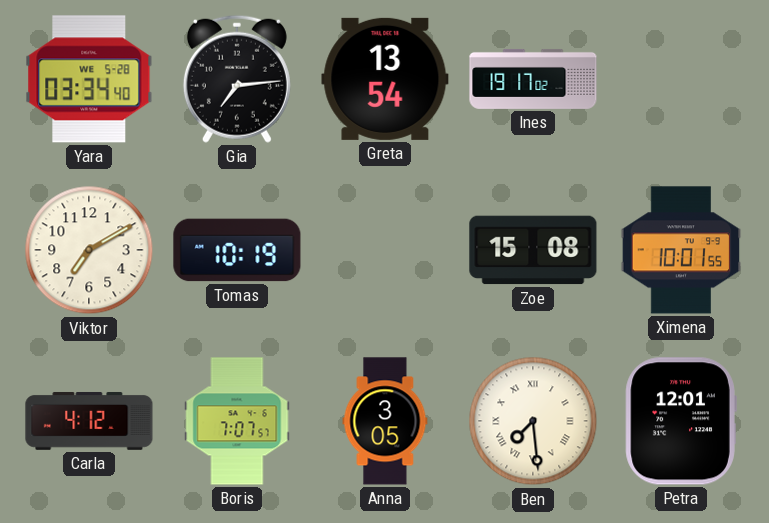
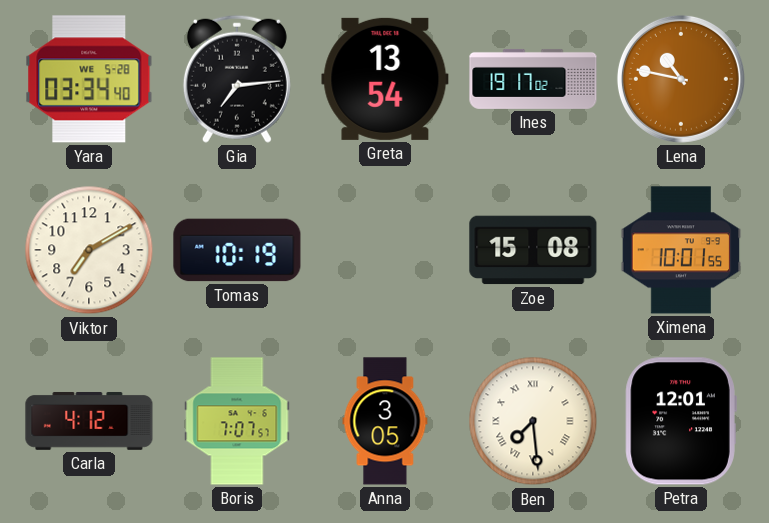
Lena: none -> 10:47
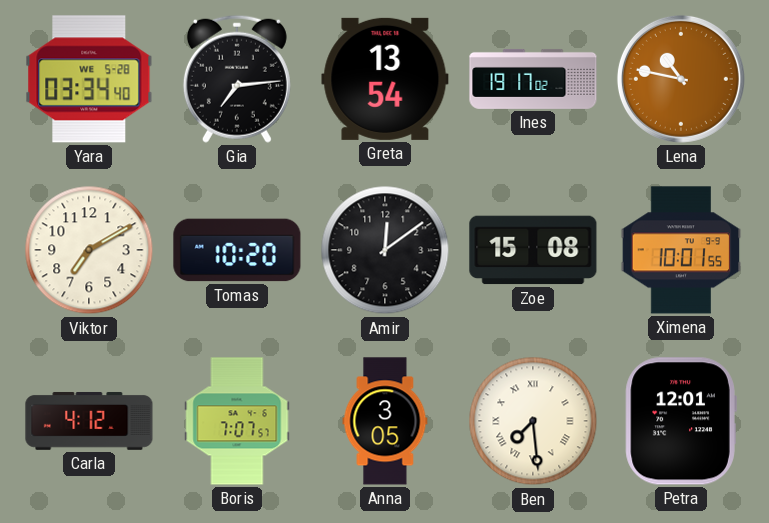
Tomas: 10:19 -> 10:20
Amir: none -> 12:09
